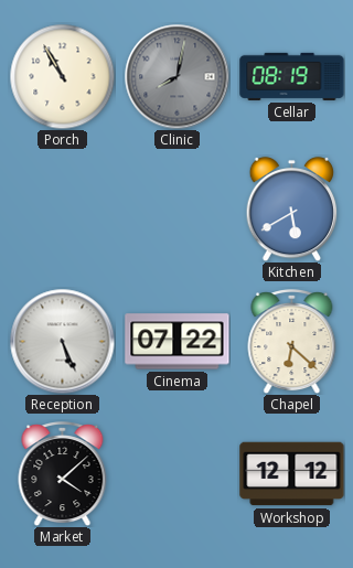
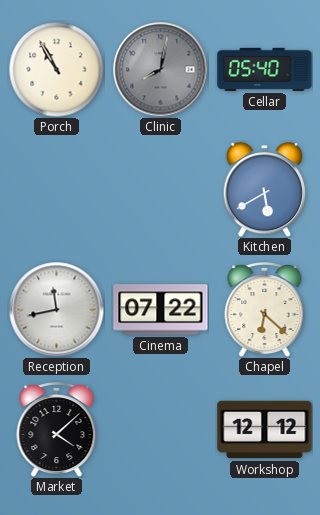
Cellar: 08:19 -> 05:40
Reception: 5:26 -> 11:43
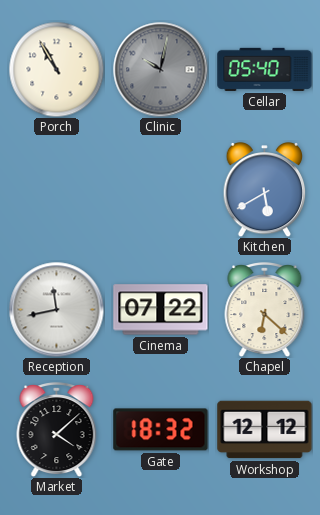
Clinic: 8:02 -> 10:02
Gate: none -> 18:32
